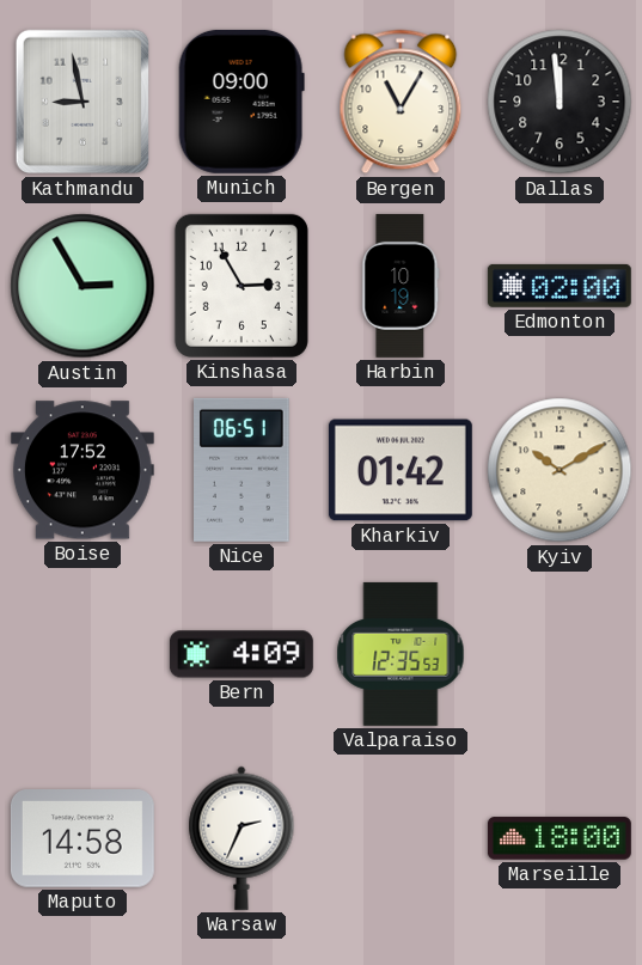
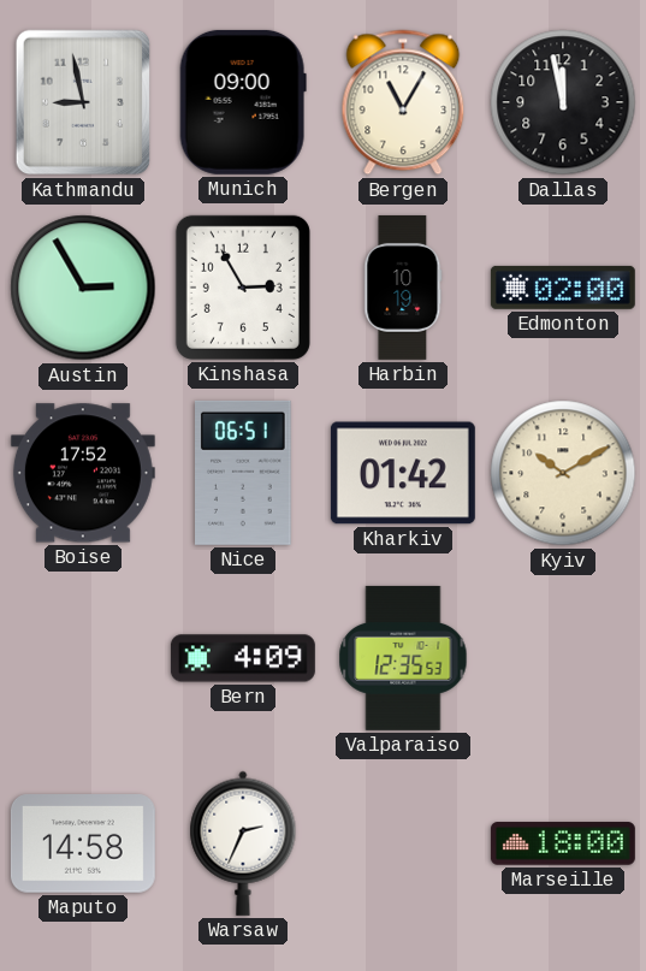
Dallas: 11:59 -> 11:58
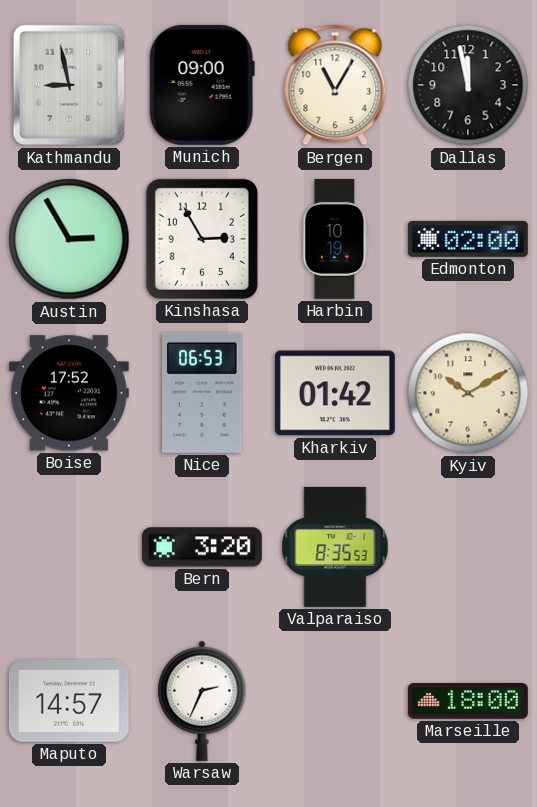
Nice: 06:51 -> 06:53
Bern: 4:09 -> 3:20
Valparaiso: 12:35 -> 8:35
Maputo: 14:58 -> 14:57
